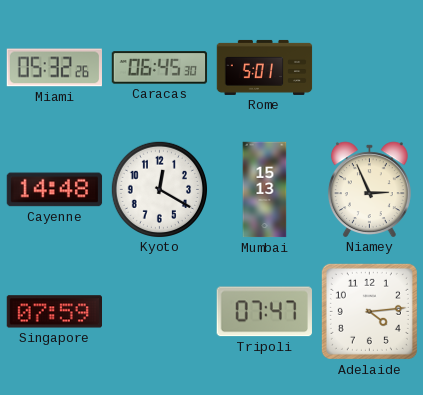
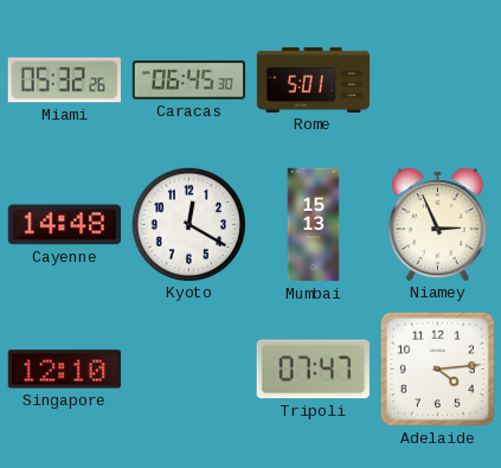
Singapore: 07:59 -> 12:10
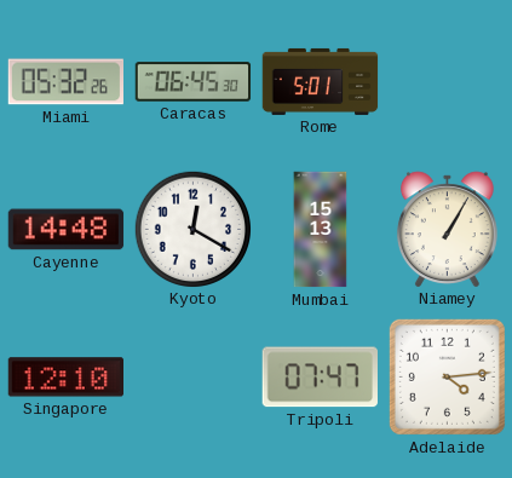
Niamey: 2:56 -> 1:05
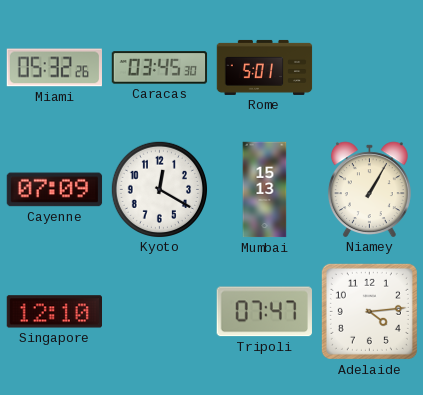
Caracas: 06:45 -> 03:45
Cayenne: 14:48 -> 07:09
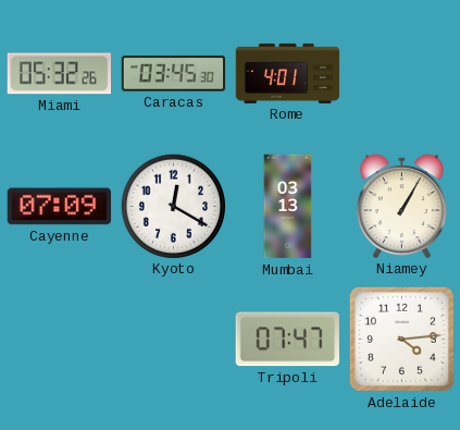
Rome: 5:01 -> 4:01
Mumbai: 15:13 -> 03:13
Singapore: 12:10 -> none
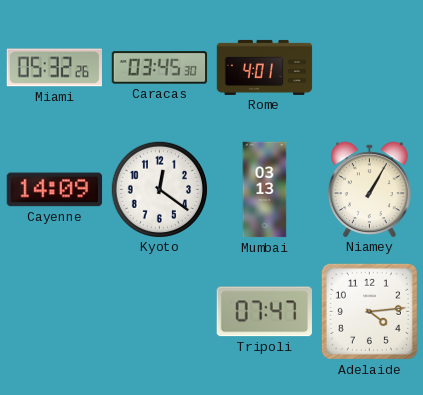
Cayenne: 07:09 -> 14:09
Kyoto: 12:20 -> 12:21
